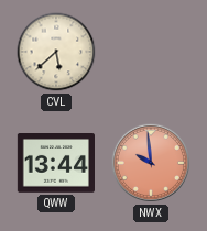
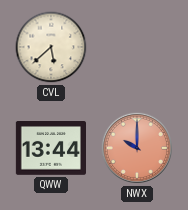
NWX: 9:59 -> 10:00
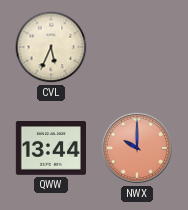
CVL: 5:38 -> 5:34
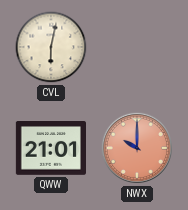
CVL: 5:34 -> 6:02
QWW: 13:44 -> 21:01
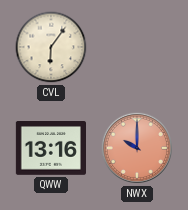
CVL: 6:02 -> 6:06
QWW: 21:01 -> 13:16
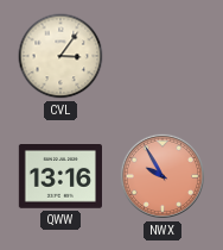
CVL: 6:06 -> 3:06
NWX: 10:00 -> 9:55
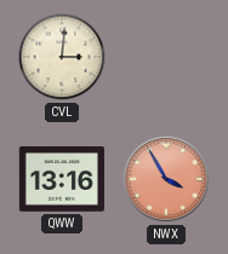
CVL: 3:06 -> 3:01
NWX: 9:55 -> 3:55
